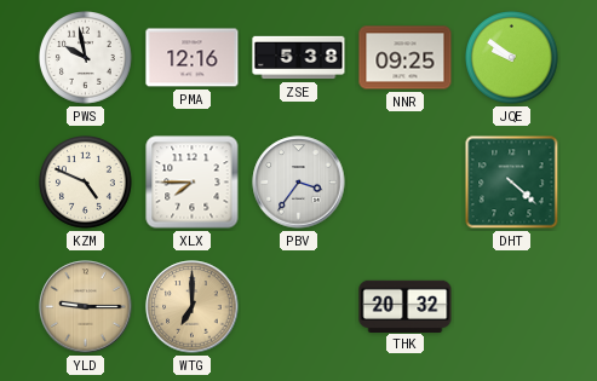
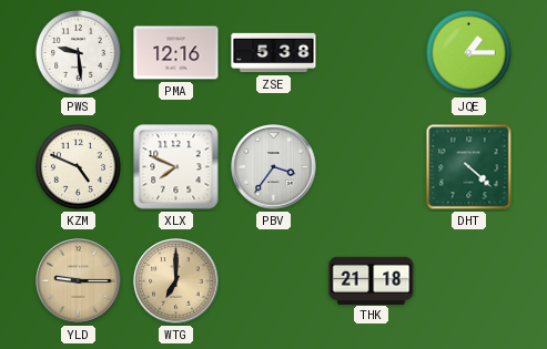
PWS: 9:58 -> 9:29
NNR: 09:25 -> none
JQE: 9:51 -> 1:15
XLX: 7:45 -> 7:49
THK: 20:32 -> 21:18
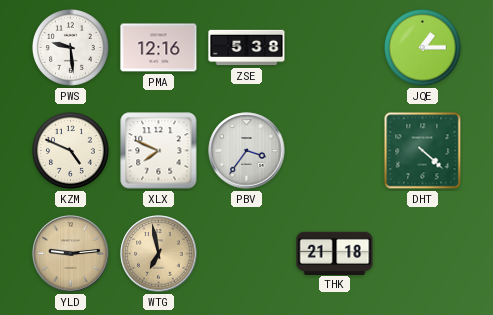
YLD: 9:15 -> 9:14
WTG: 7:00 -> 6:58
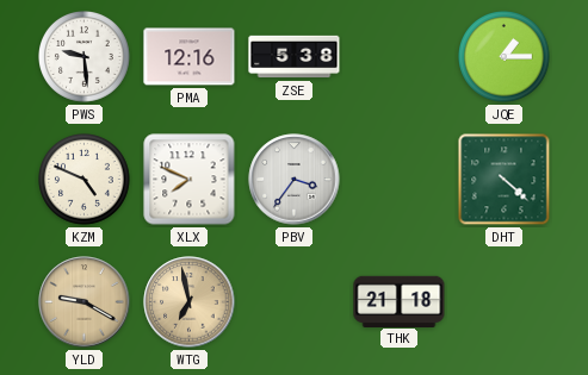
YLD: 9:14 -> 9:20
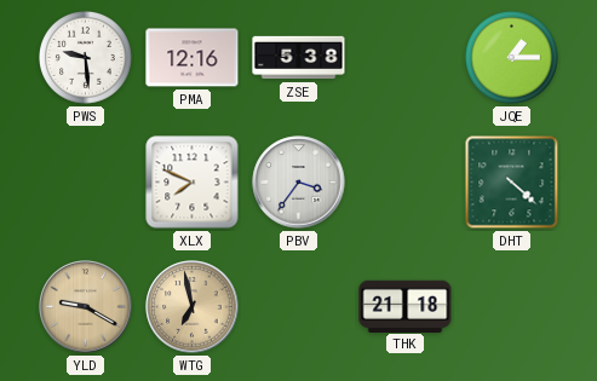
KZM: 4:49 -> none
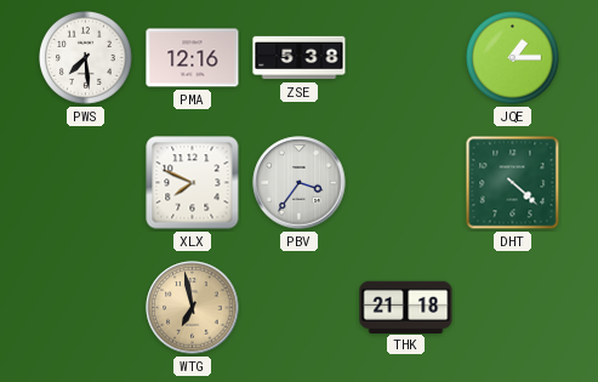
PWS: 9:29 -> 7:29
YLD: 9:20 -> none
